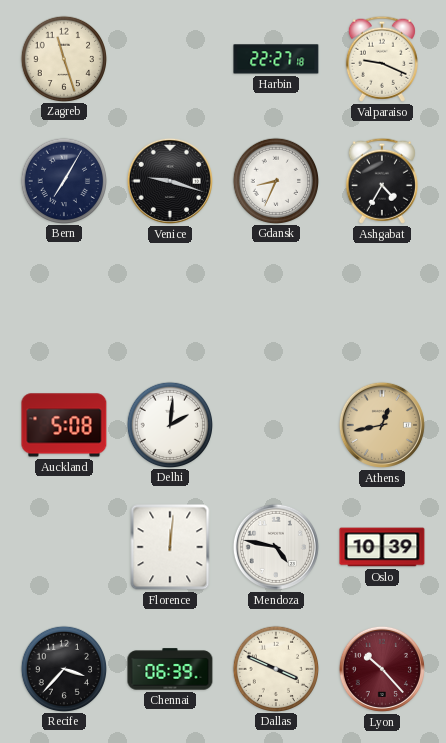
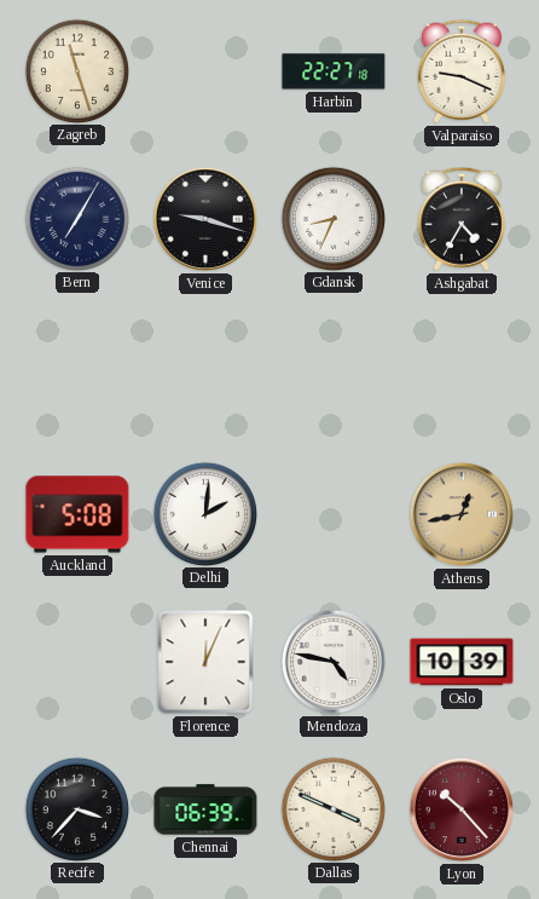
Florence: 12:01 -> 12:04
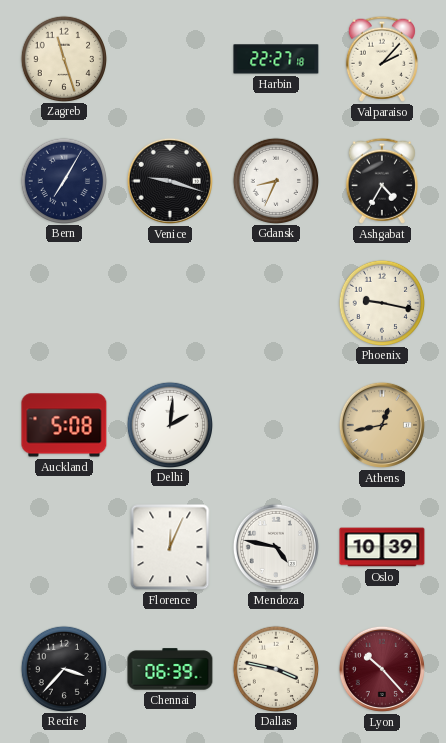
Valparaiso: 9:19 -> 2:07
Phoenix: none -> 9:17
Dallas: 3:49 -> 3:47
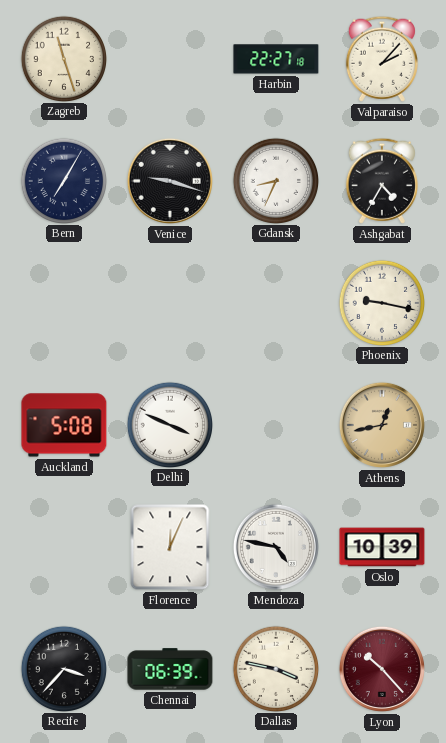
Delhi: 2:01 -> 3:49
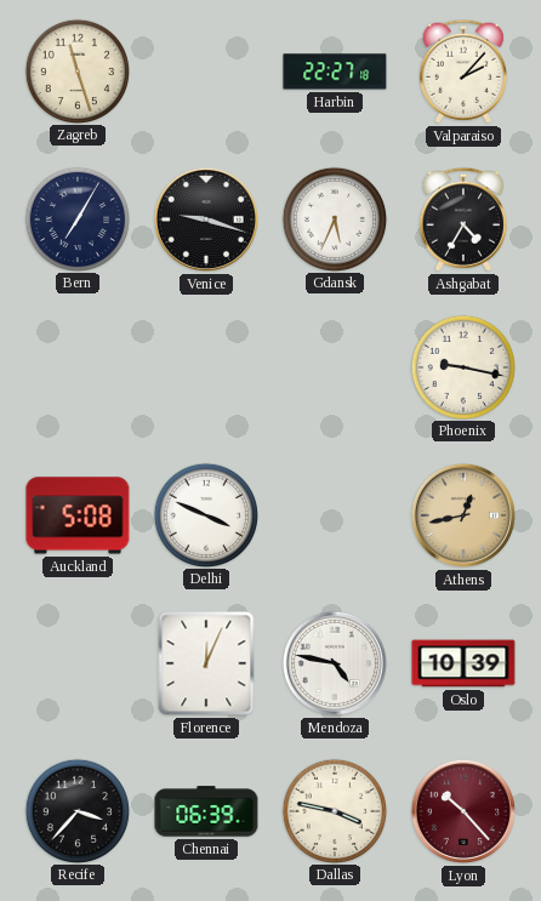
Gdansk: 8:34 -> 5:34
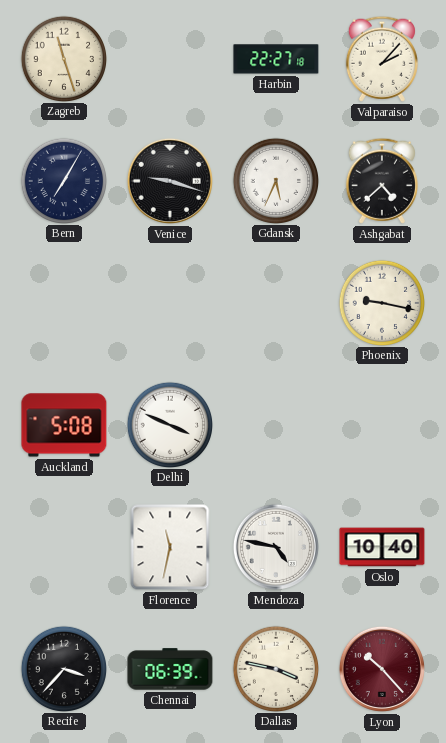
Ashgabat: 4:35 -> 4:38
Athens: 12:43 -> none
Florence: 12:04 -> 11:32
Oslo: 10:39 -> 10:40
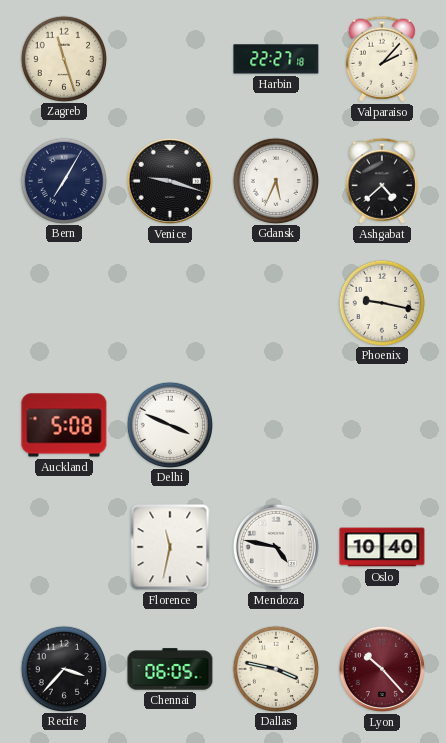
Chennai: 06:39 -> 06:05
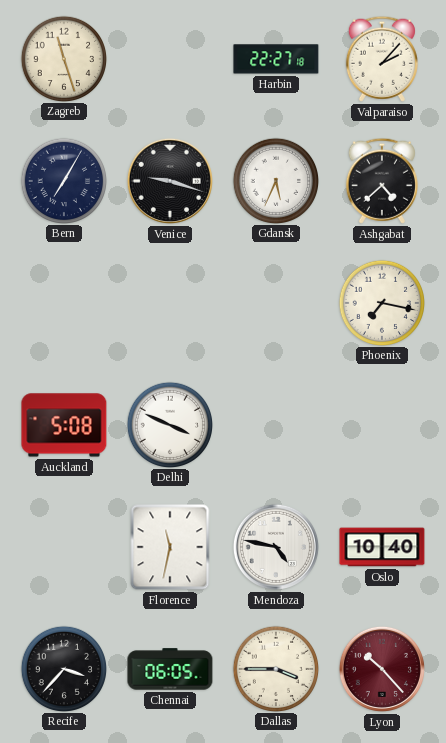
Phoenix: 9:17 -> 7:17
Dallas: 3:47 -> 3:45
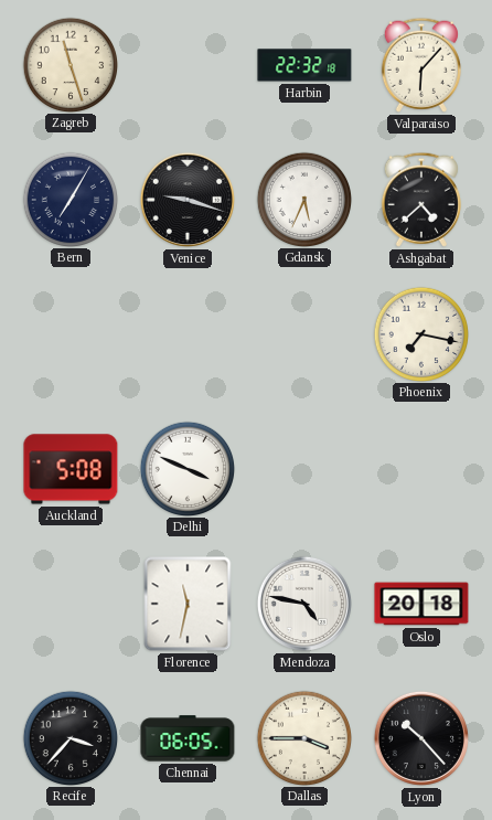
Harbin: 22:27 -> 22:32
Valparaiso: 2:07 -> 6:07
Oslo: 10:40 -> 20:18
Lyon dial: burgundy -> black
